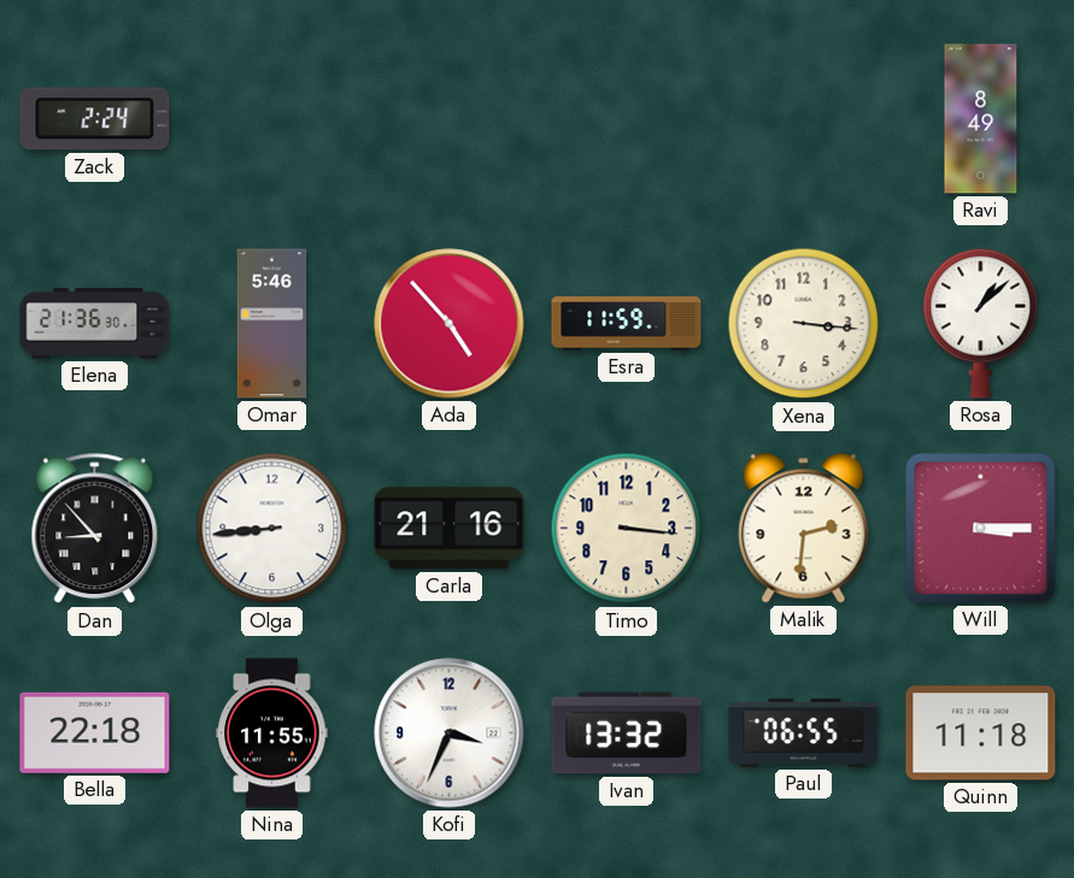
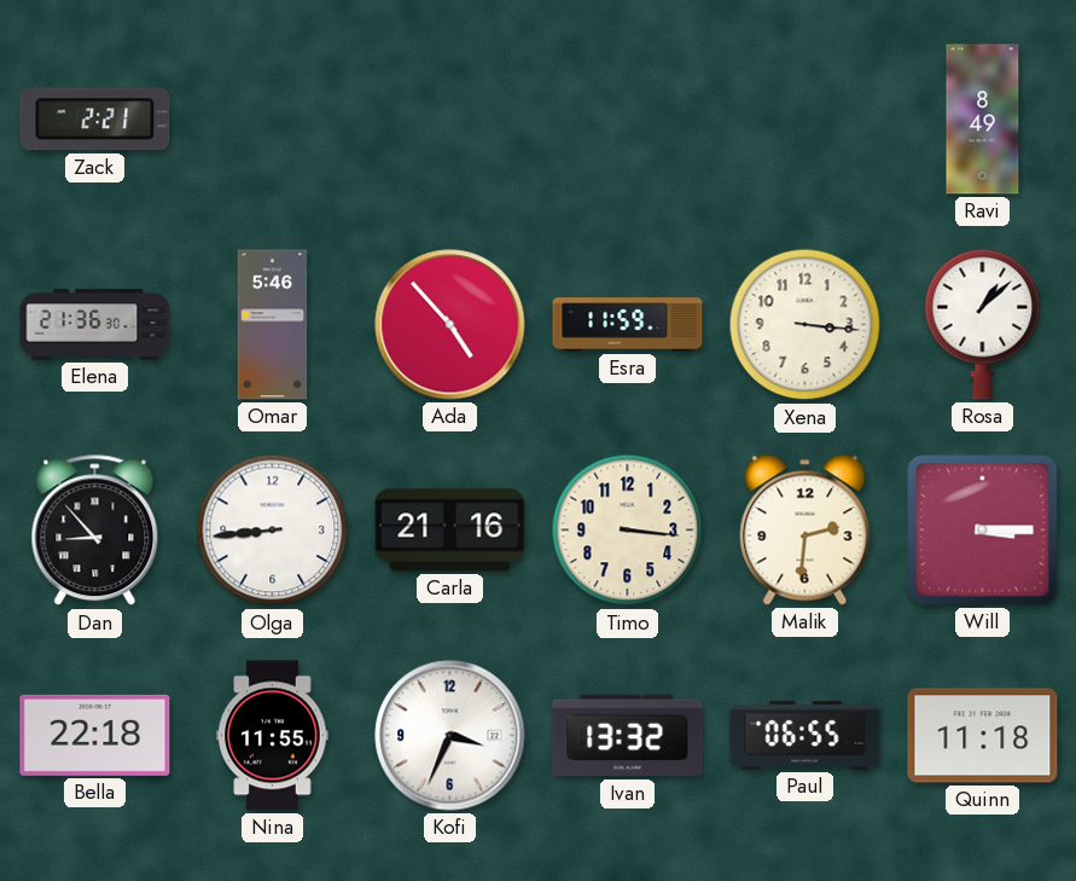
Zack: 2:24 -> 2:21
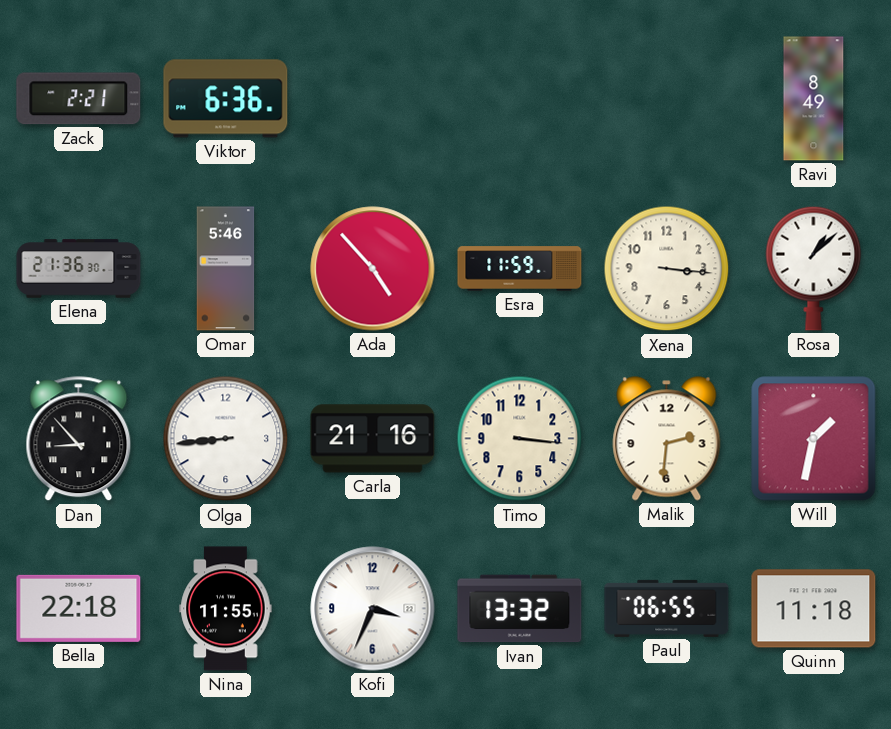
Viktor: none -> 6:36
Will: 3:15 -> 1:32
